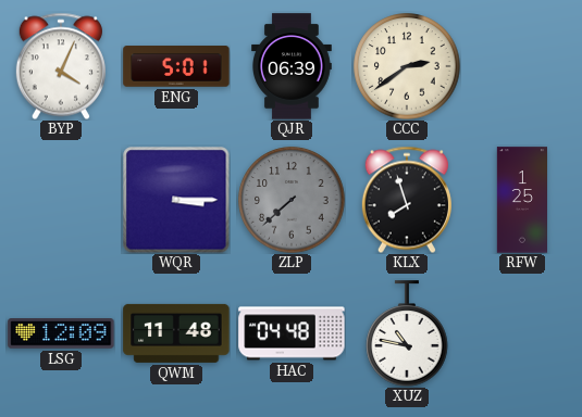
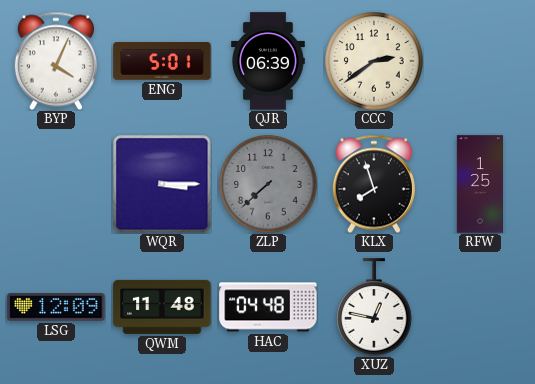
XUZ: 10:47 -> 12:47
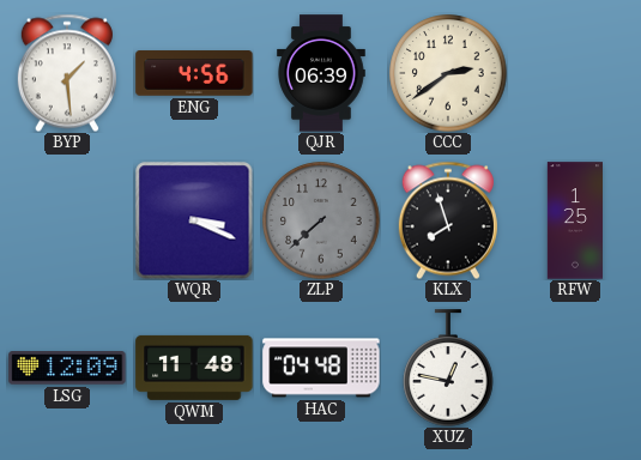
BYP: 4:04 -> 1:29
ENG: 5:01 -> 4:56
WQR: 3:15 -> 3:19
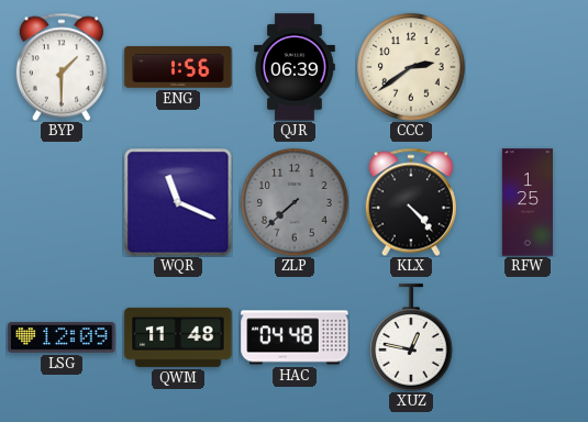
BYP: 1:29 -> 1:30
ENG: 4:56 -> 1:56
WQR: 3:19 -> 11:19
KLX: 7:57 -> 4:23
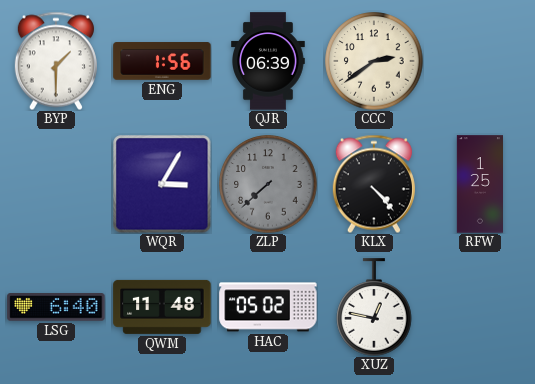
WQR: 11:19 -> 3:05
LSG: 12:09 -> 6:40
HAC: 04:48 -> 05:02
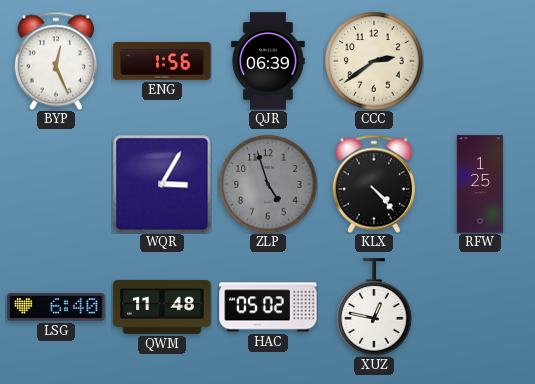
BYP: 1:30 -> 12:26
ZLP: 7:38 -> 4:57
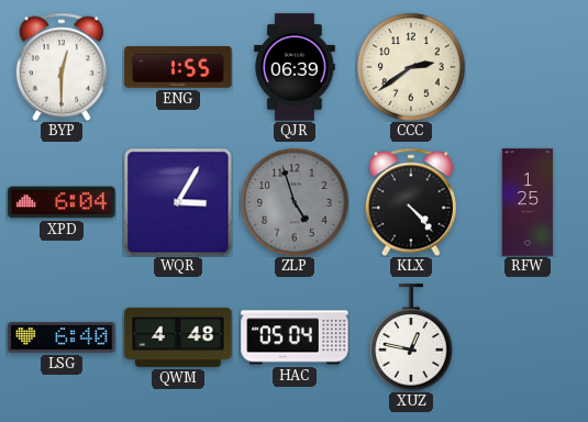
BYP: 12:26 -> 12:30
ENG: 1:56 -> 1:55
XPD: none -> 6:04
QWM: 11:48 -> 4:48
HAC: 05:02 -> 05:04
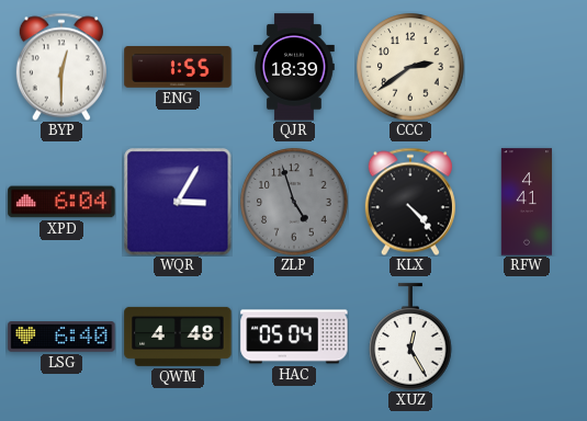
QJR: 06:39 -> 18:39
RFW: 1:25 -> 4:41
XUZ: 12:47 -> 12:25
